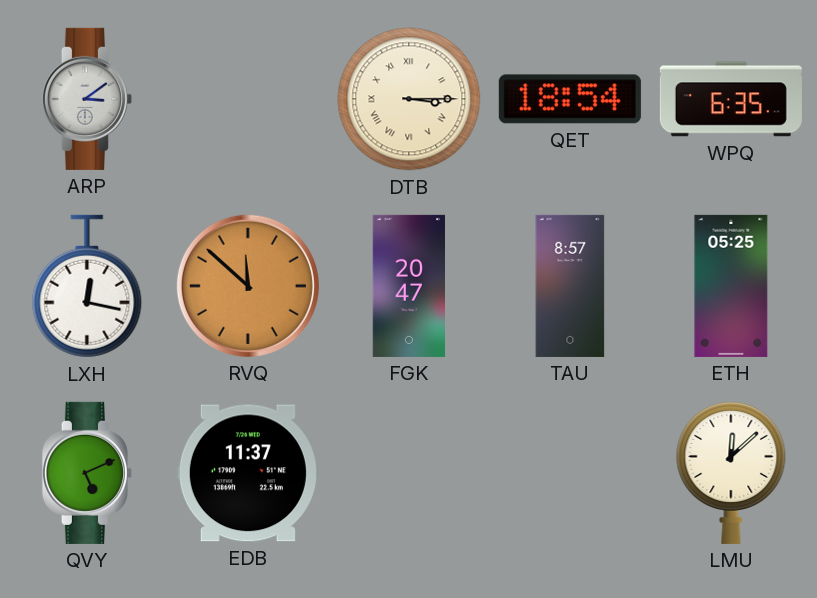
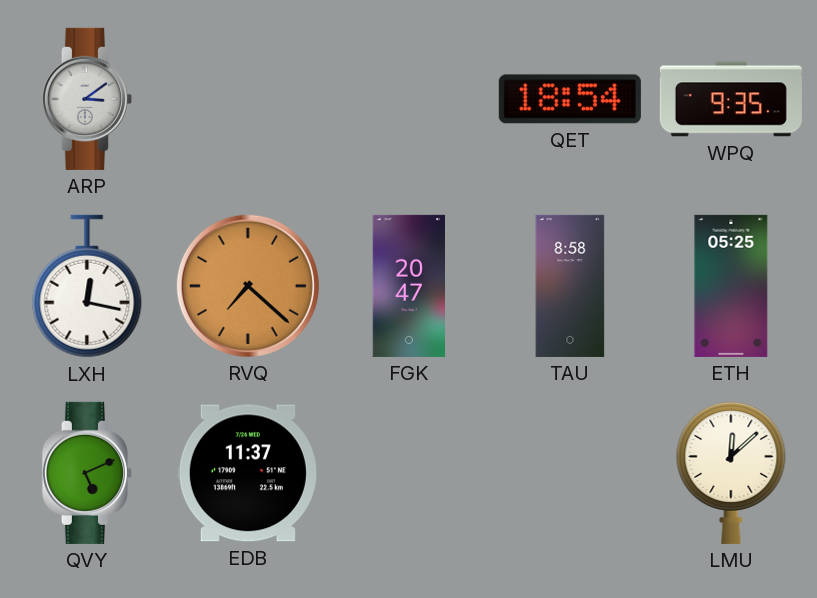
DTB: 3:15 -> none
WPQ: 6:35 -> 9:35
RVQ: 11:52 -> 7:22
TAU: 8:57 -> 8:58
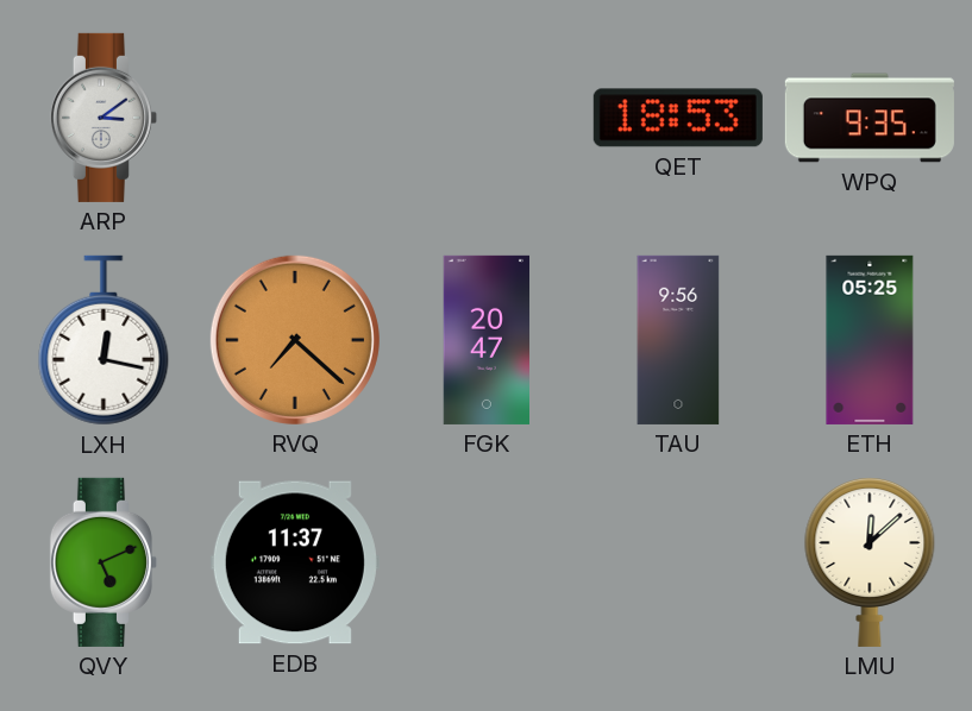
QET: 18:54 -> 18:53
TAU: 8:58 -> 9:56
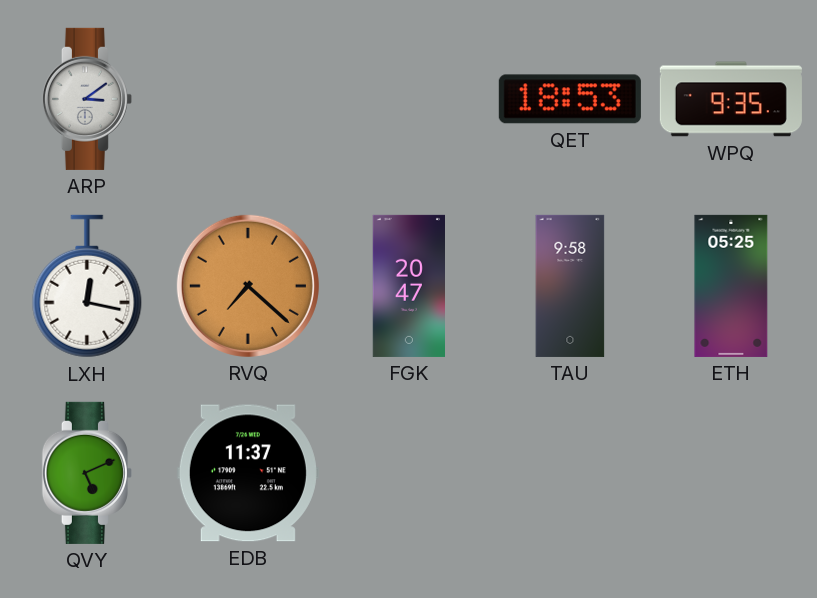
TAU: 9:56 -> 9:58
LMU: 12:08 -> none
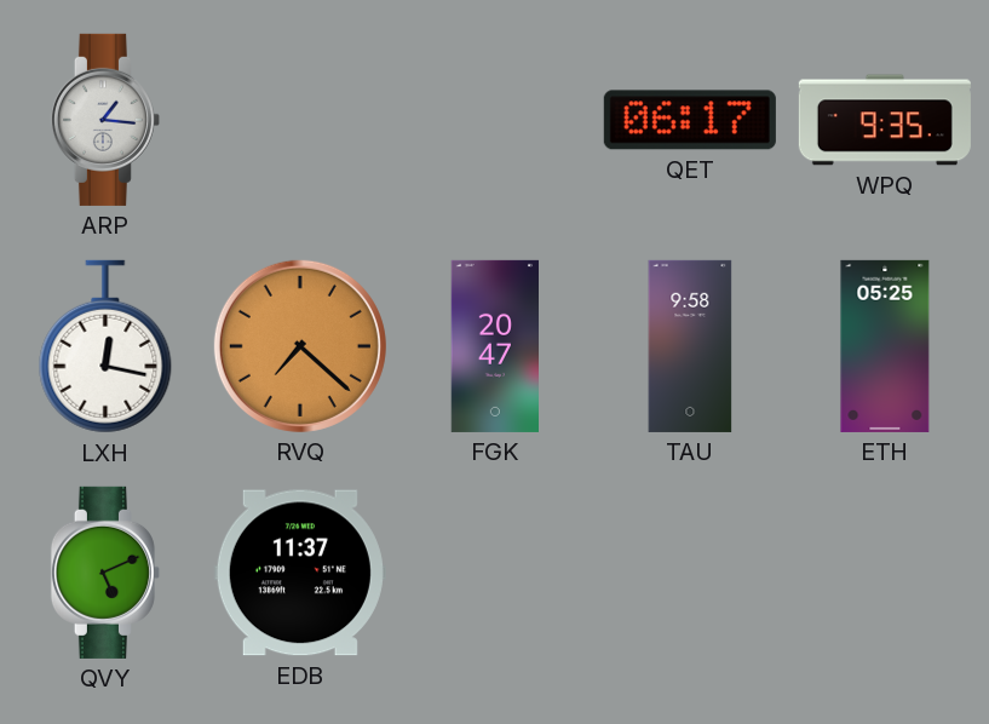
ARP: 3:09 -> 1:16
QET: 18:53 -> 06:17
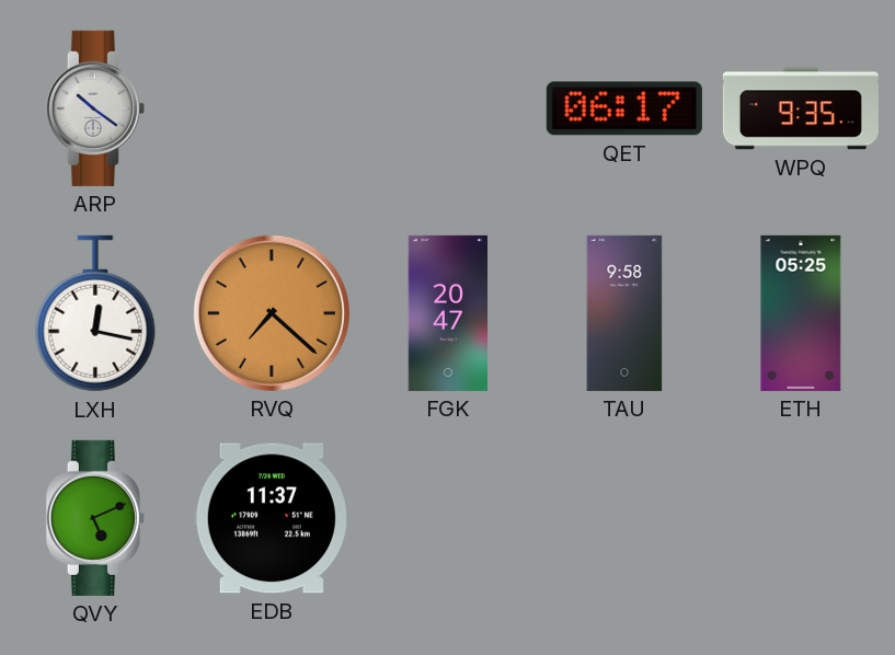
ARP: 1:16 -> 10:21
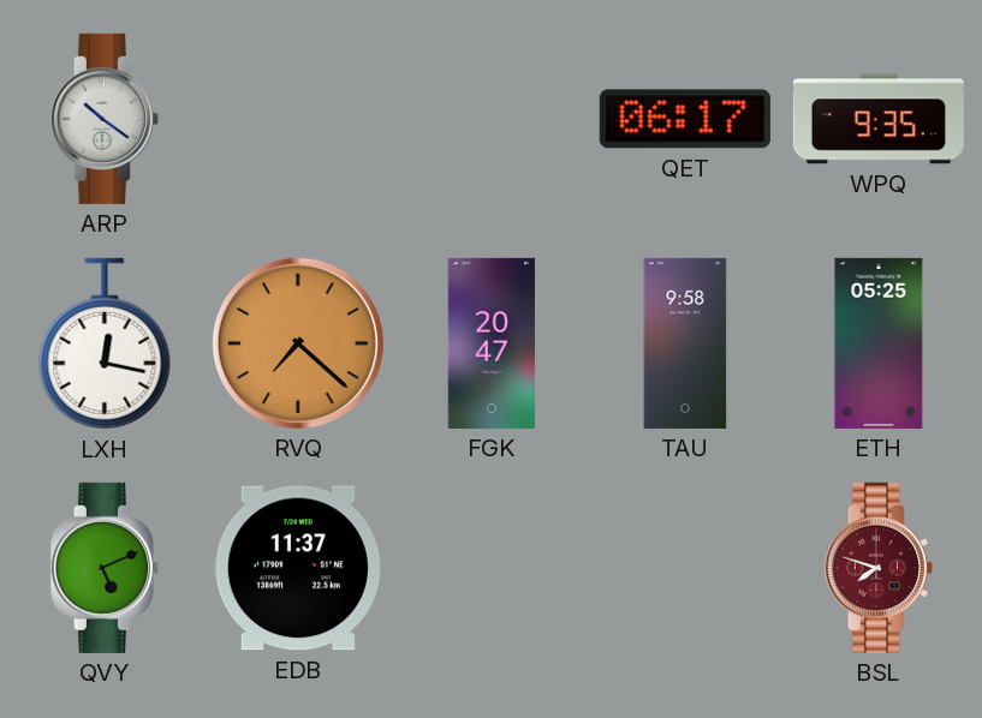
BSL: none -> 7:48
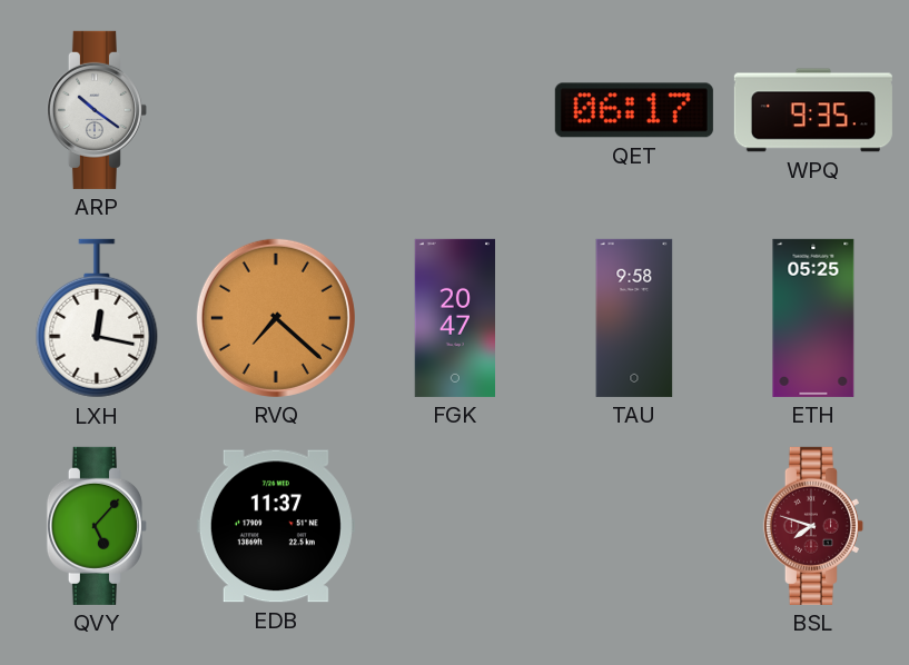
QVY: 5:11 -> 5:07
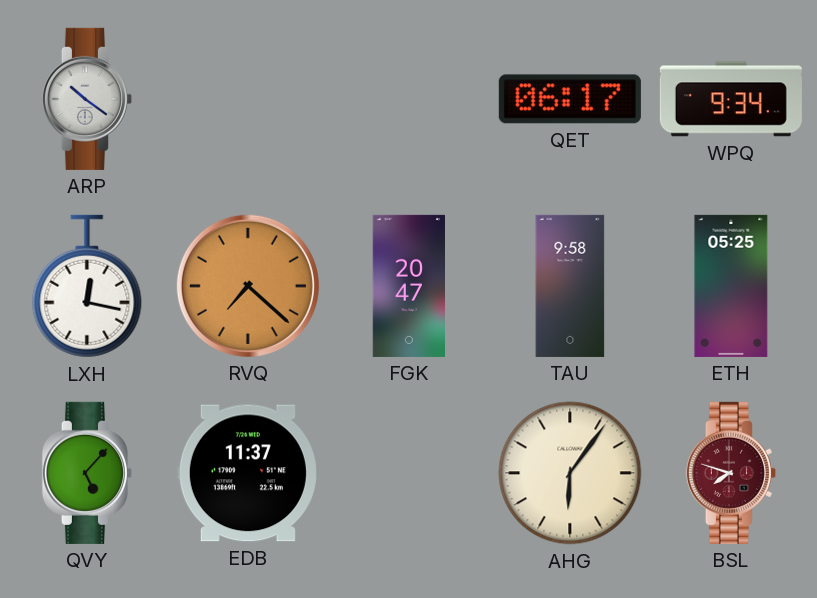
WPQ: 9:35 -> 9:34
AHG: none -> 6:06
